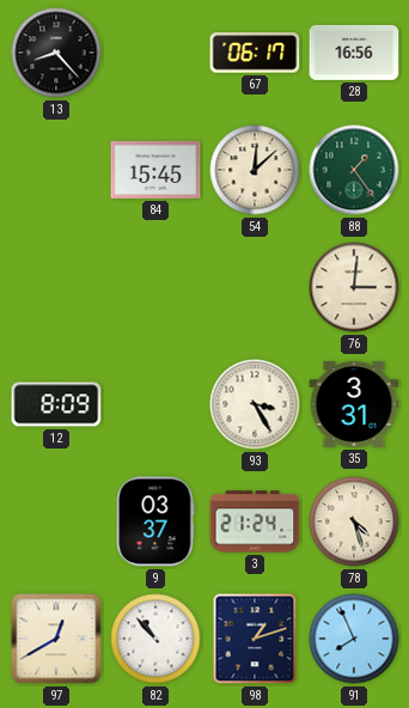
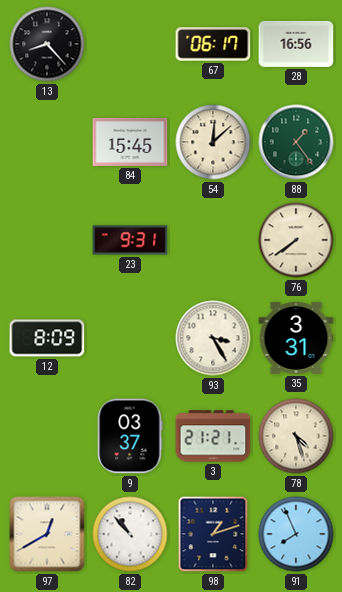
23: none -> 9:31
76: 3:01 -> 7:39
3: 21:24 -> 21:21
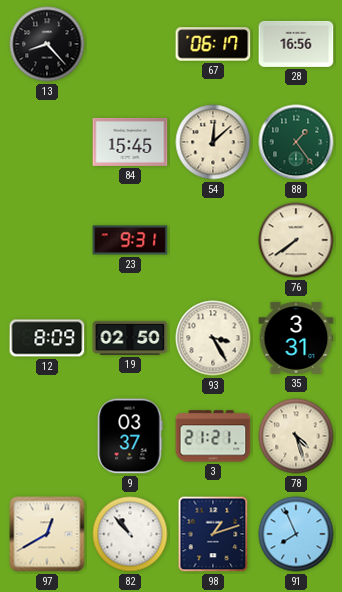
19: none -> 02:50
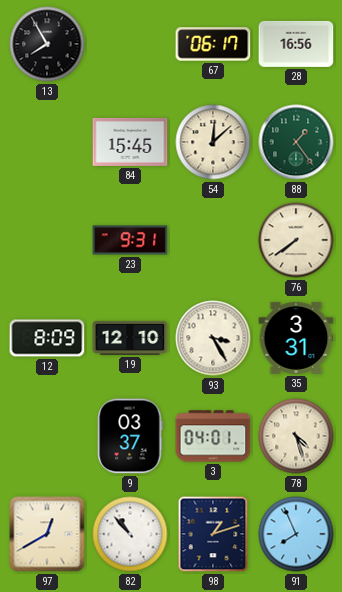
13: 8:23 -> 7:55
19: 02:50 -> 12:10
3: 21:21 -> 04:01
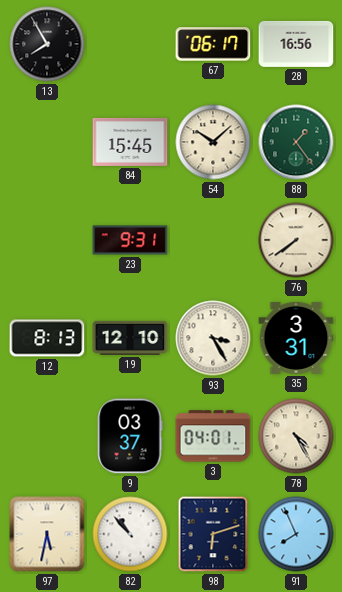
54: 12:08 -> 10:08
12: 8:09 -> 8:13
78: 4:27 -> 4:25
97: 12:40 -> 5:32
98: 1:12 -> 6:12
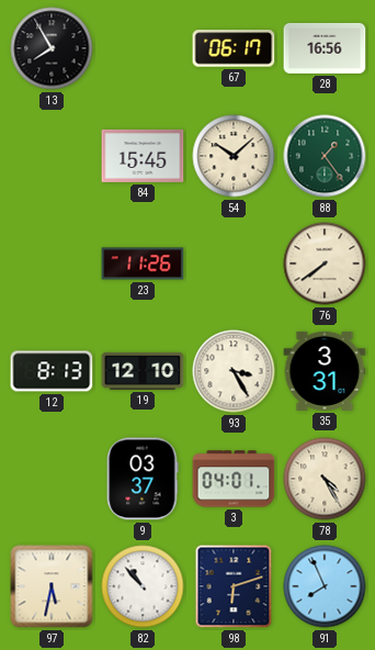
23: 9:31 -> 11:26
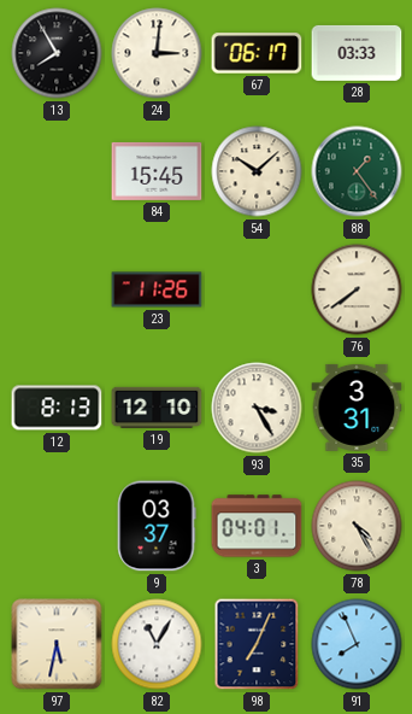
24: none -> 3:01
28: 16:56 -> 03:33
82: 10:53 -> 11:05
98: 6:12 -> 7:04
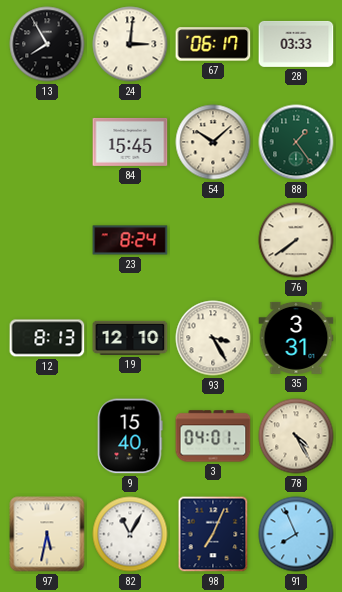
23: 11:26 -> 8:24
9: 03:37 -> 15:40
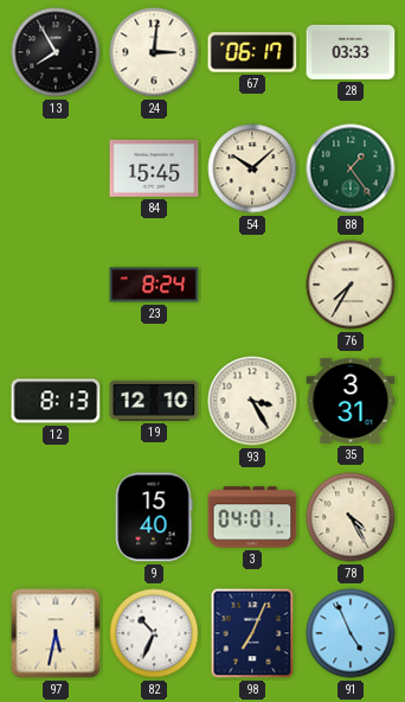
76: 7:39 -> 7:35
82: 11:05 -> 10:34
91: 7:56 -> 4:56
